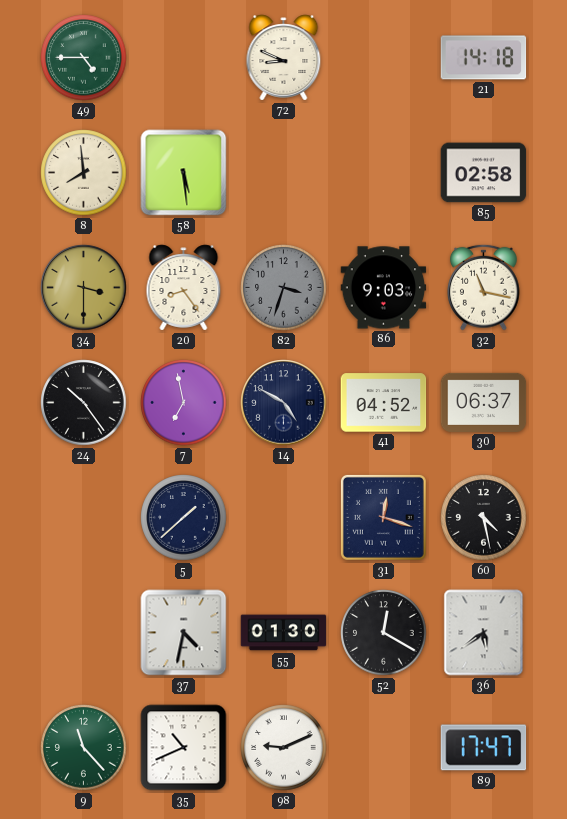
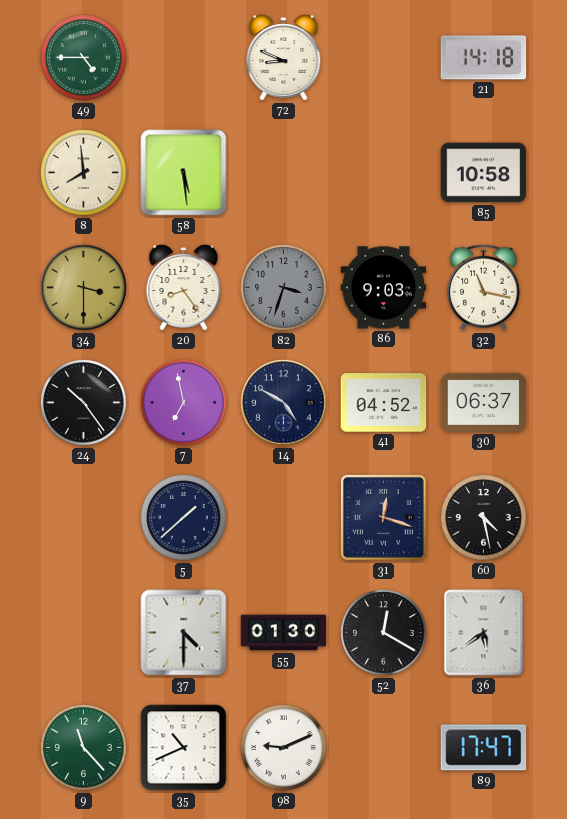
85: 02:58 -> 10:58
37: 4:32 -> 4:30
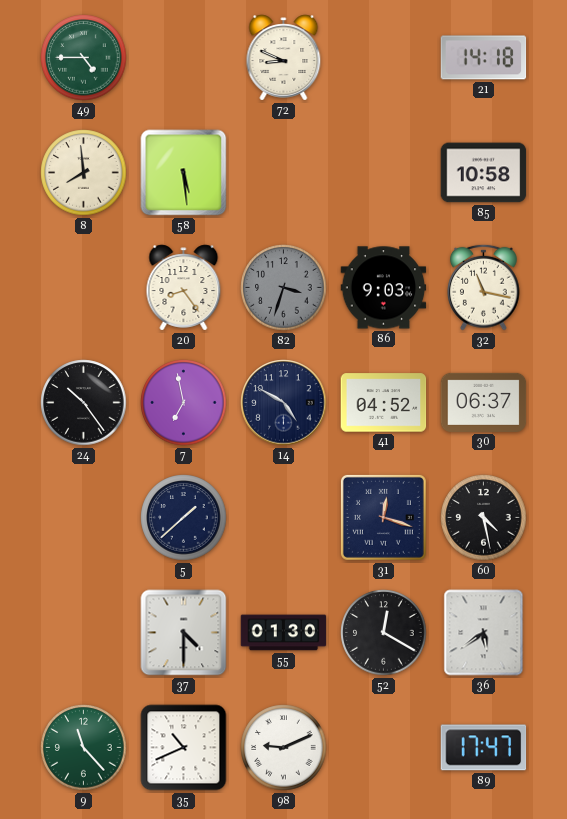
34: 3:30 -> none
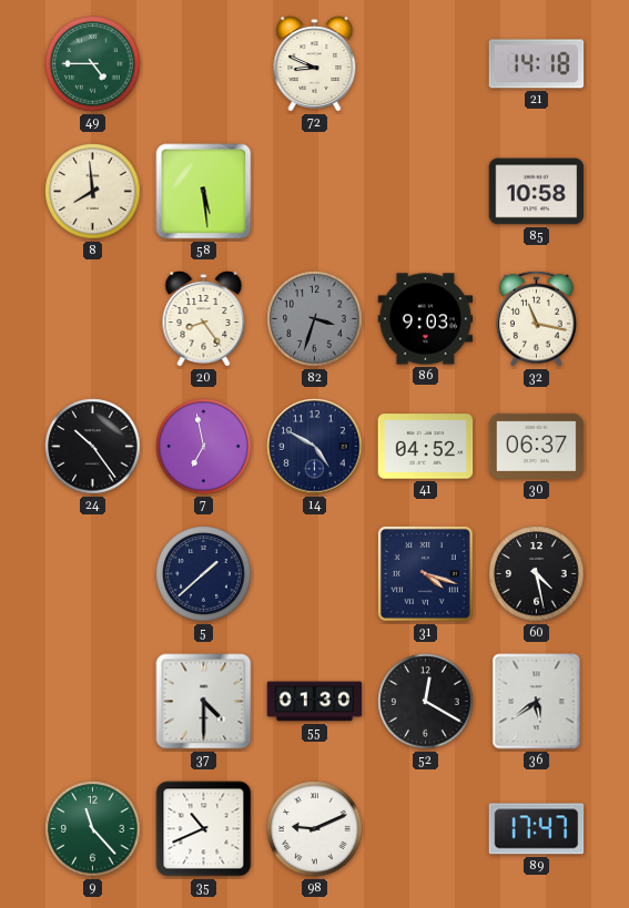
31: 12:18 -> 4:18
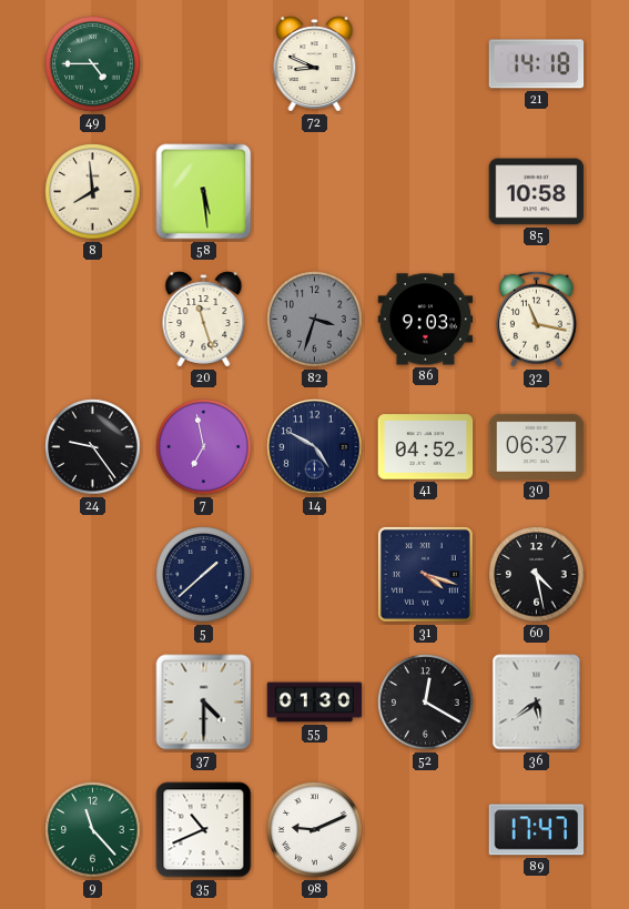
20: 8:24 -> 11:27
24: 10:24 -> 9:24
